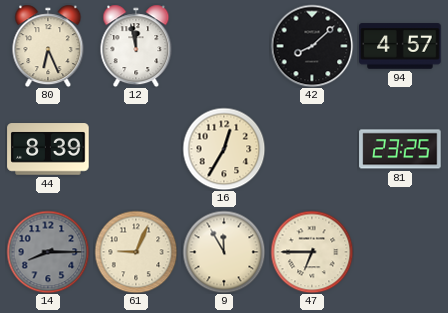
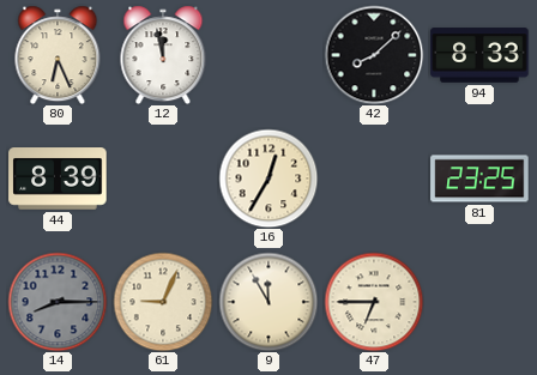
94: 4:57 -> 8:33
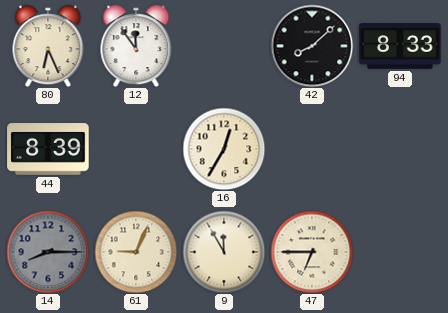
12: 11:58 -> 11:54
81: 23:25 -> none
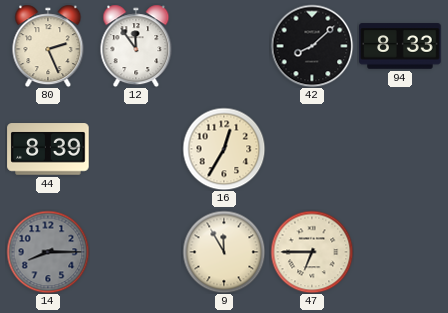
80: 6:26 -> 2:26
61: 9:04 -> none
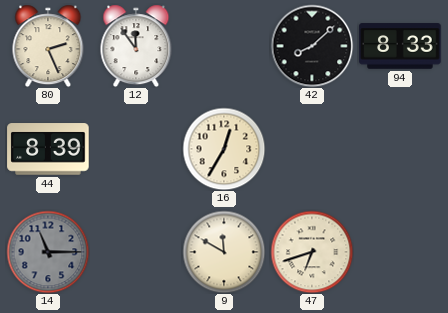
14: 8:15 -> 11:15
9: 11:55 -> 11:50
47: 6:45 -> 6:42
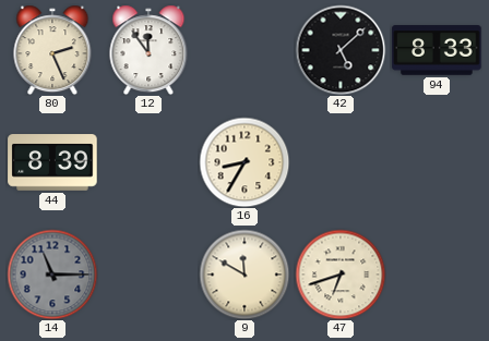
42: 8:08 -> 5:08
16: 12:35 -> 8:35
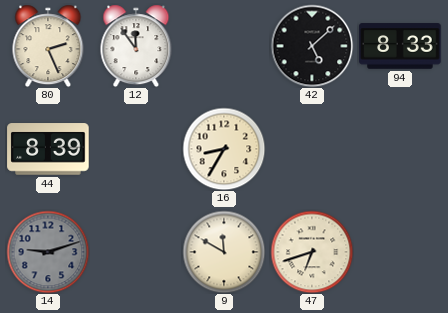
14: 11:15 -> 9:12
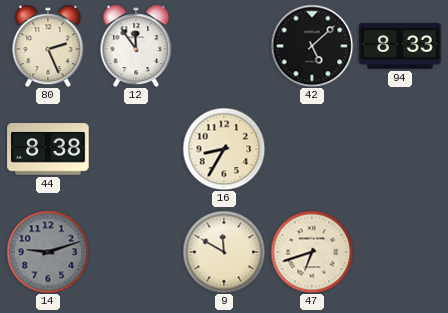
44: 8:39 -> 8:38
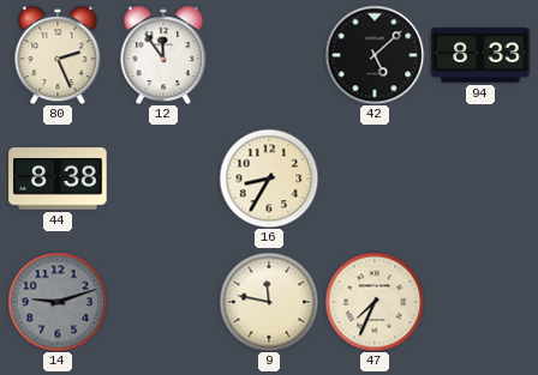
9: 11:50 -> 11:47
47: 6:42 -> 7:34
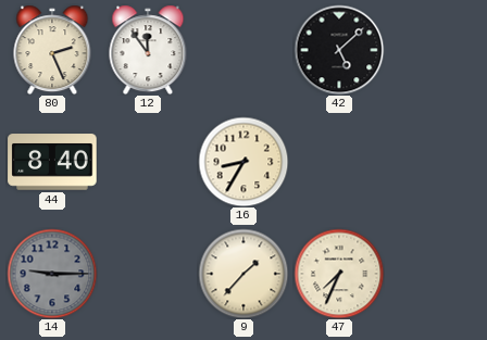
94: 8:33 -> none
44: 8:38 -> 8:40
14: 9:12 -> 9:15
9: 11:47 -> 1:37
